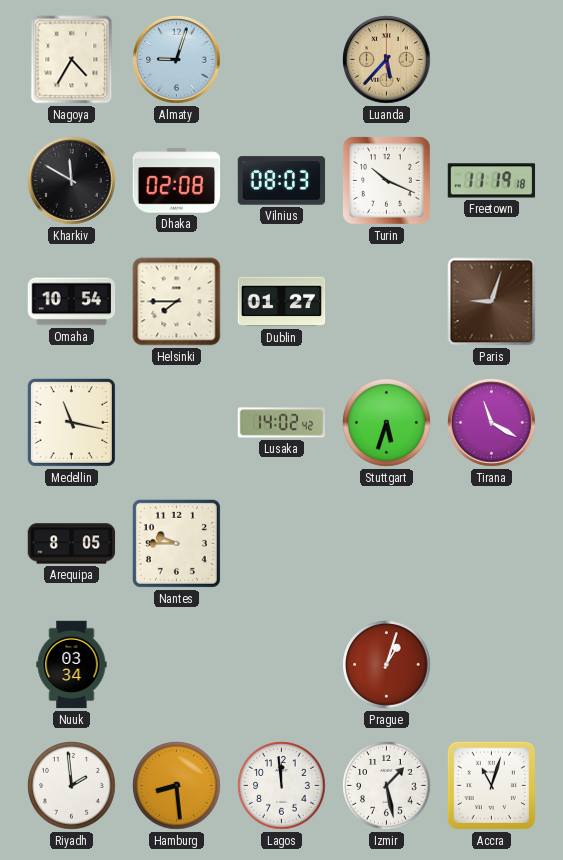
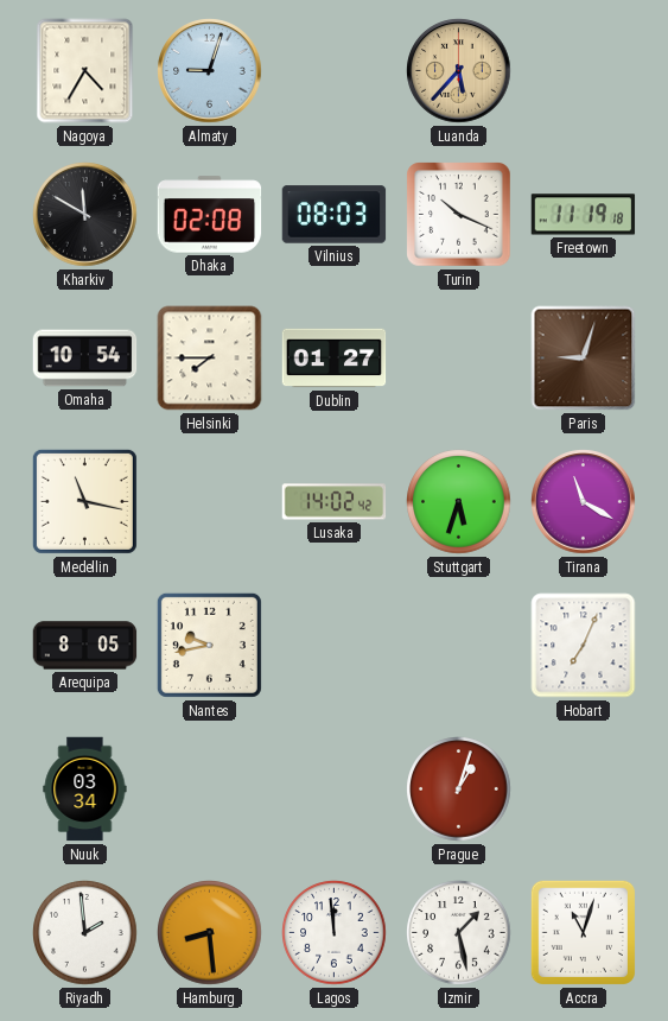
Nantes: 9:45 -> 9:43
Hobart: none -> 7:04
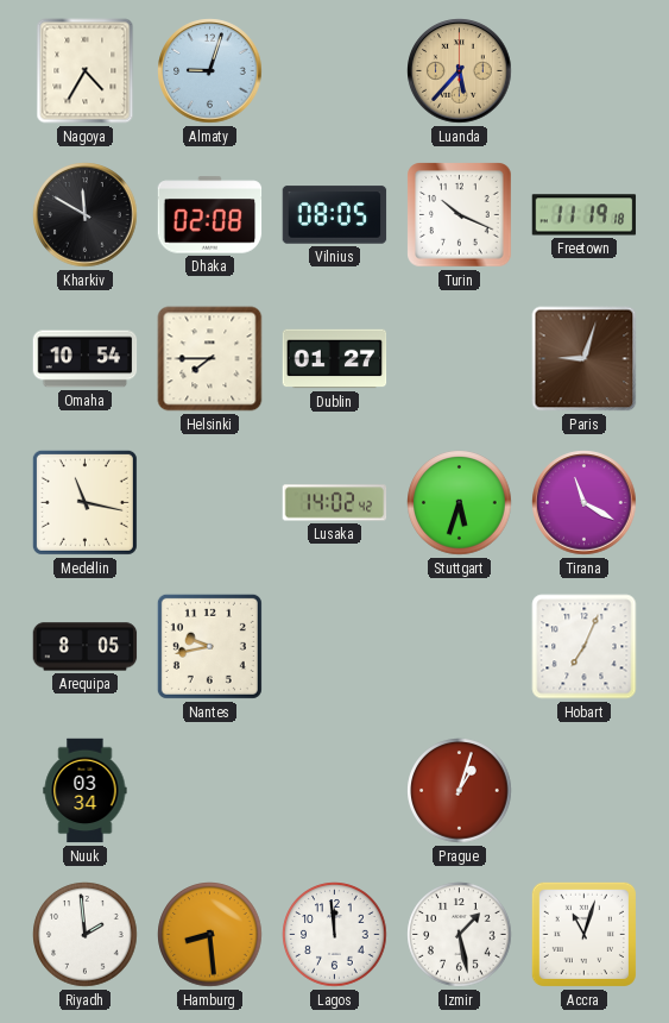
Vilnius: 08:03 -> 08:05
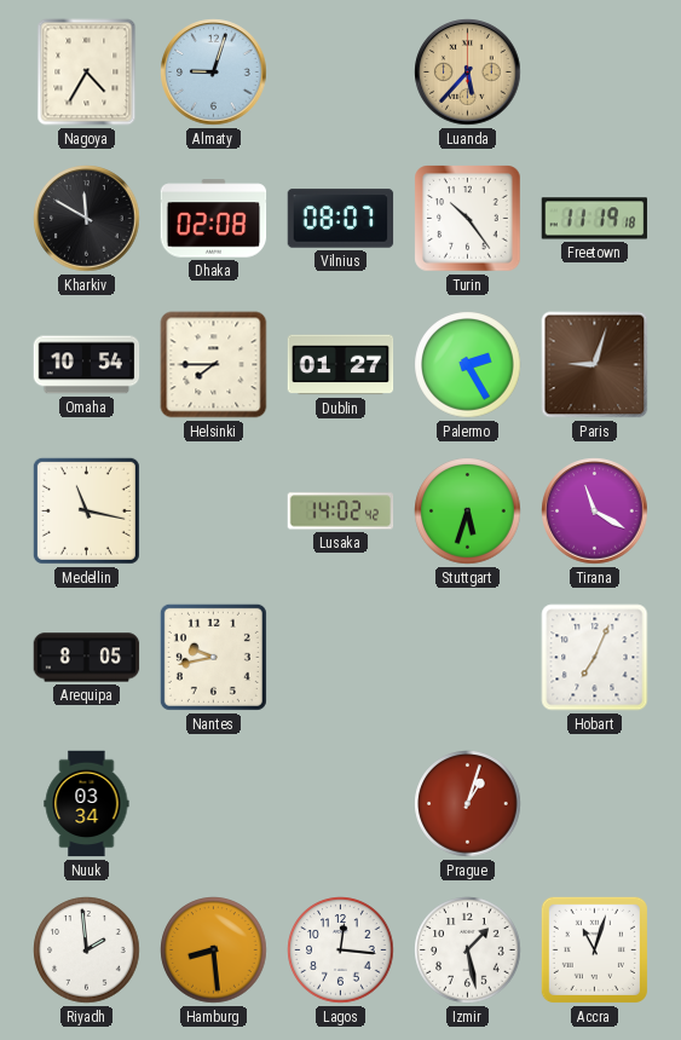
Vilnius: 08:05 -> 08:07
Turin: 10:19 -> 10:24
Palermo: none -> 2:25
Lagos: 11:59 -> 12:16
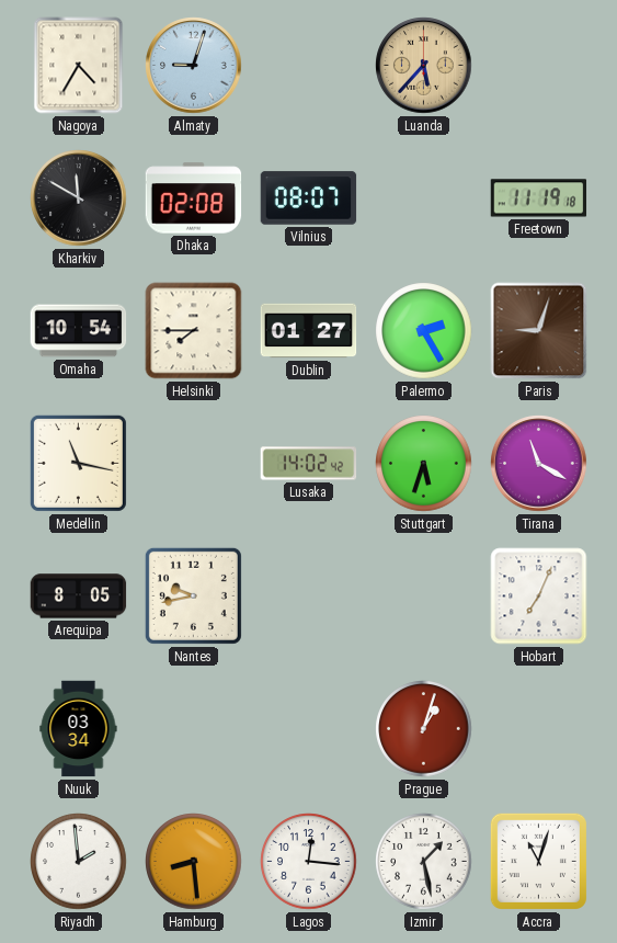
Turin: 10:24 -> none
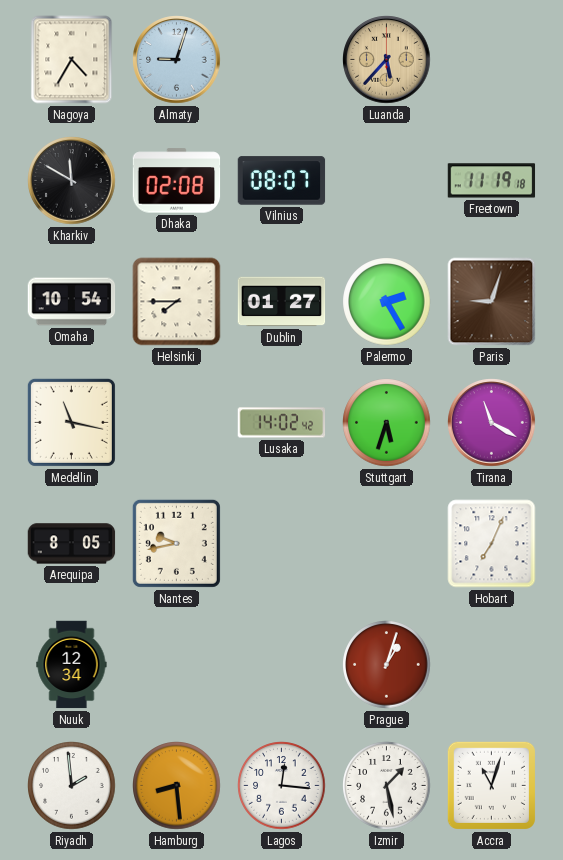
Nuuk: 03:34 -> 12:34
